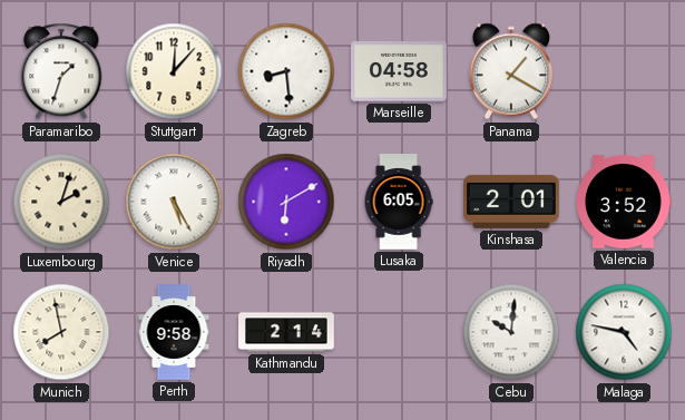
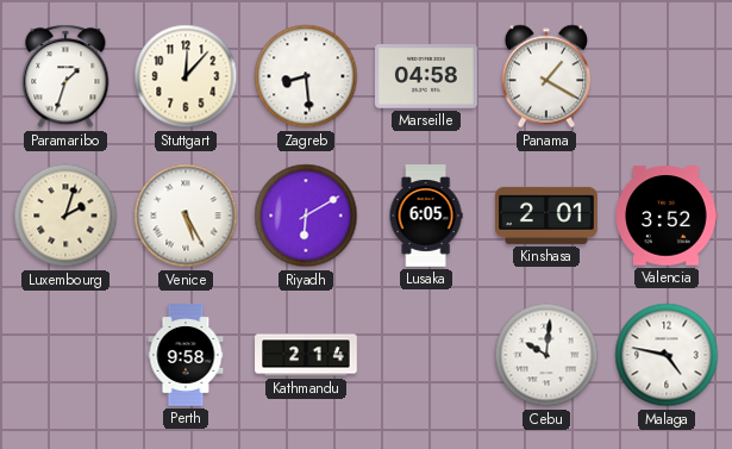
Munich: 7:58 -> none
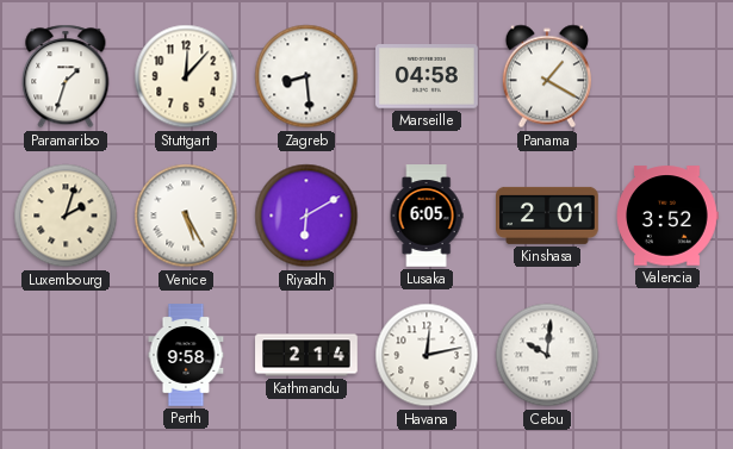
Havana: none -> 12:13
Malaga: 4:47 -> none
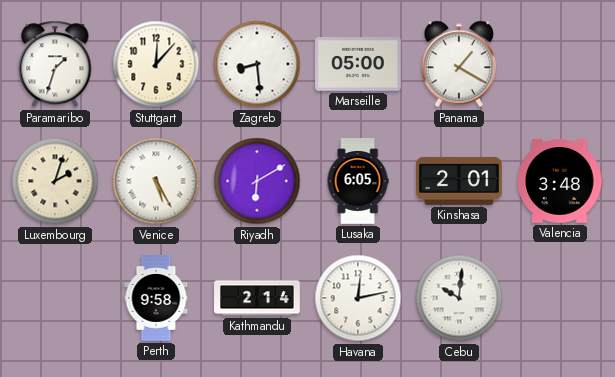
Marseille: 04:58 -> 05:00
Valencia: 3:52 -> 3:48
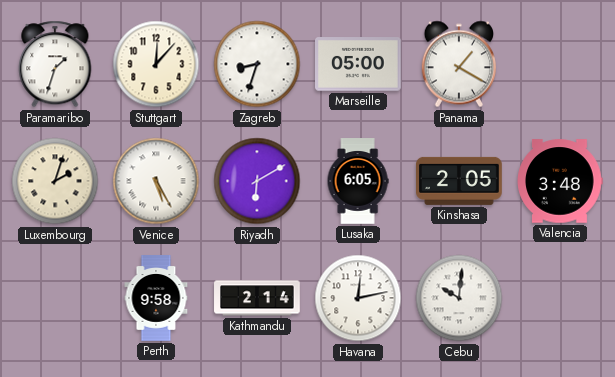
Zagreb: 8:29 -> 8:33
Kinshasa: 2:01 -> 2:05
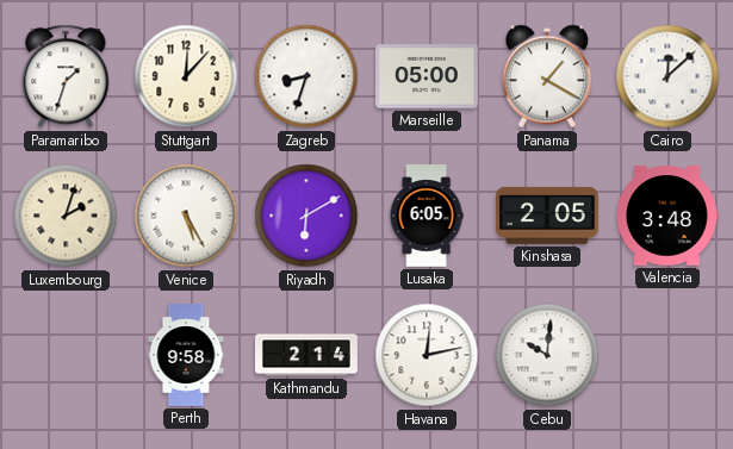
Cairo: none -> 12:08
